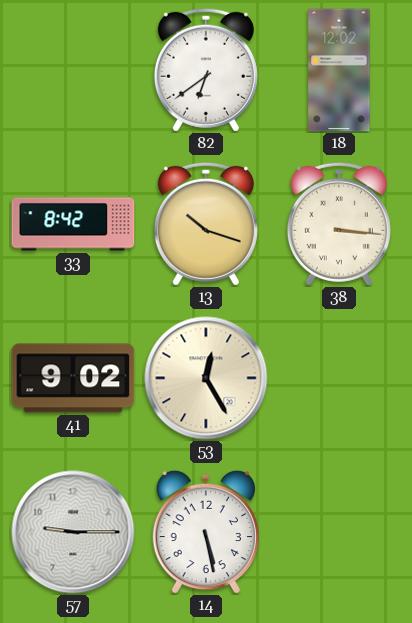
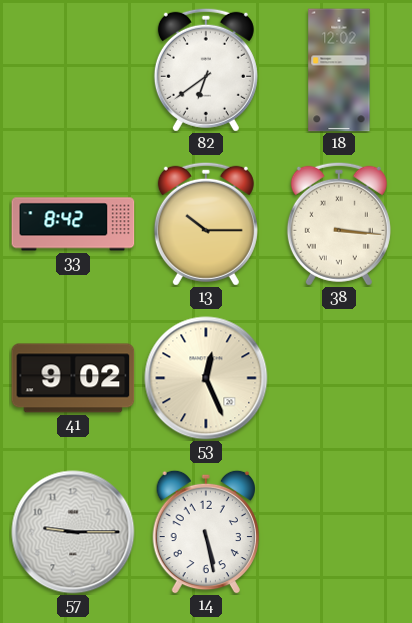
13: 10:18 -> 10:15
53: 12:25 -> 12:26
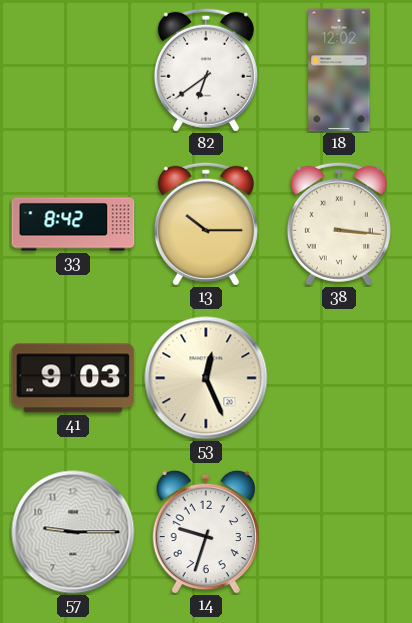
41: 9:02 -> 9:03
14: 5:28 -> 9:33
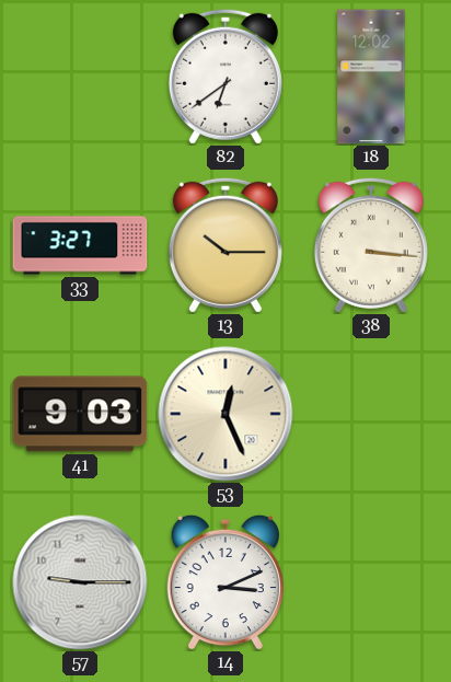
33: 8:42 -> 3:27
14: 9:33 -> 3:11
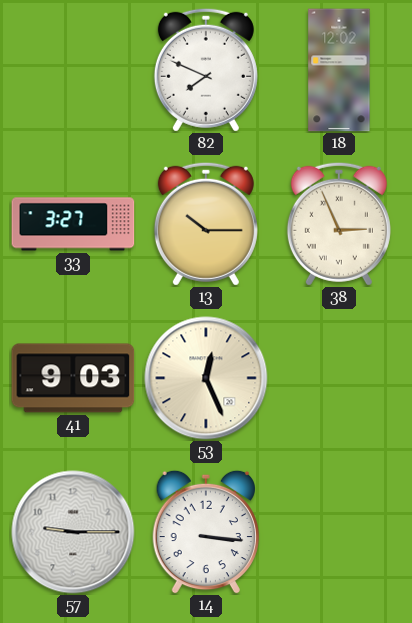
82: 6:39 -> 7:49
38: 3:16 -> 2:56
14: 3:11 -> 3:16
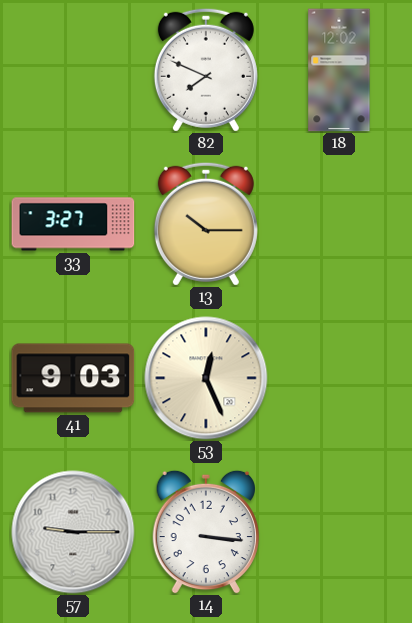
38: 2:56 -> none
